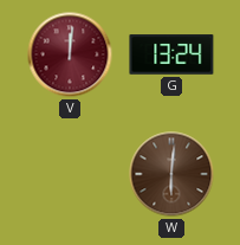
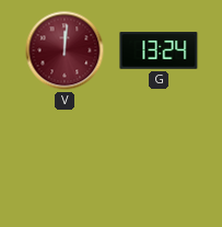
W: 6:01 -> none
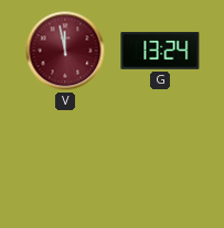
V: 12:01 -> 11:58
